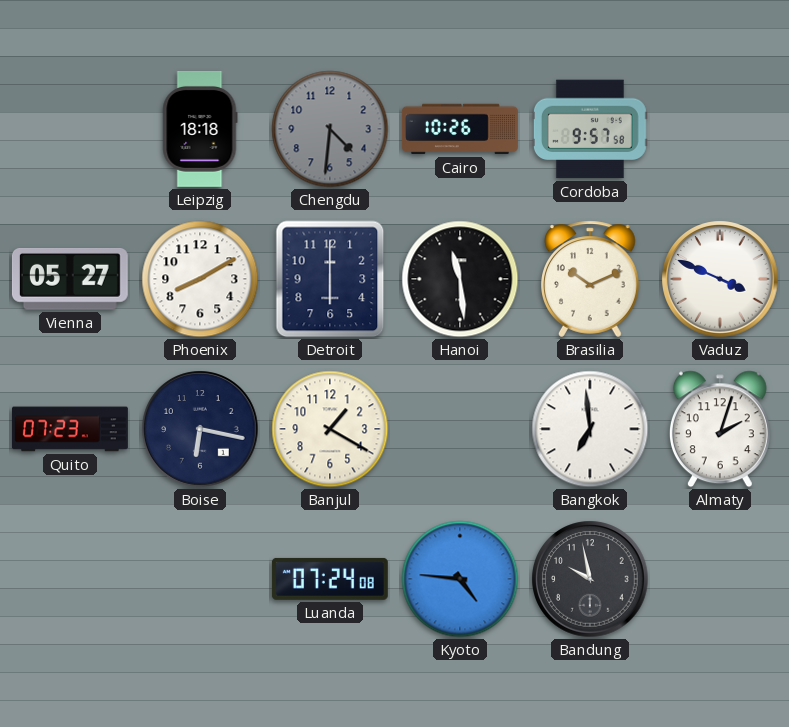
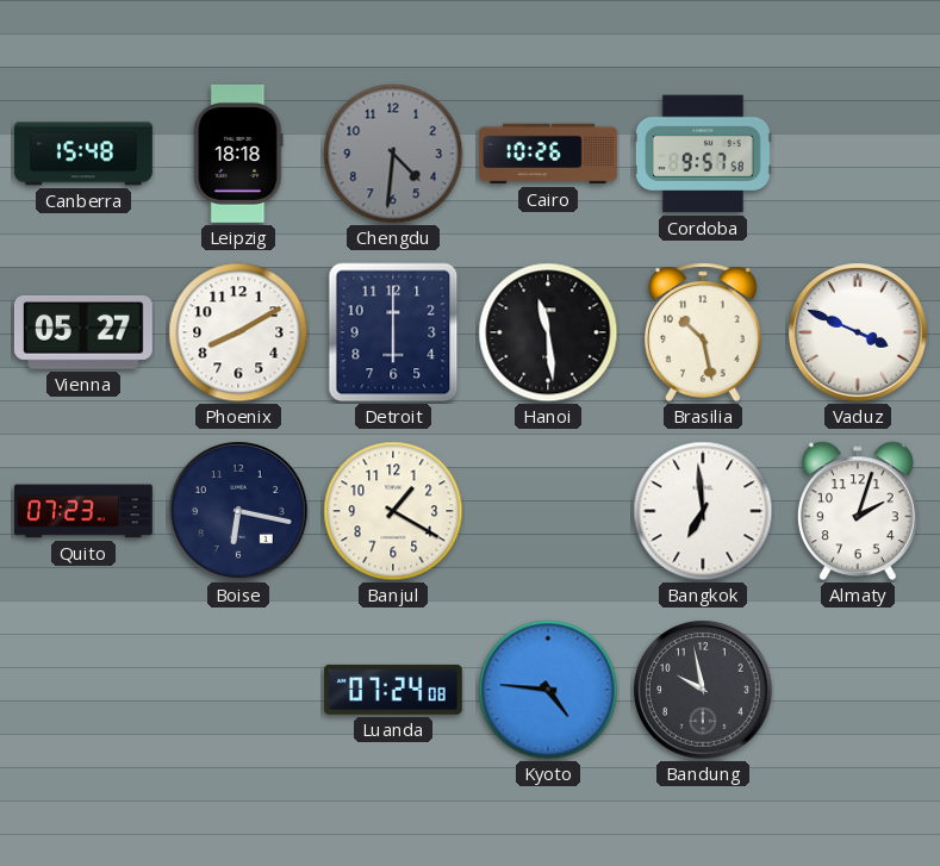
Canberra: none -> 15:48
Brasilia: 10:11 -> 10:28
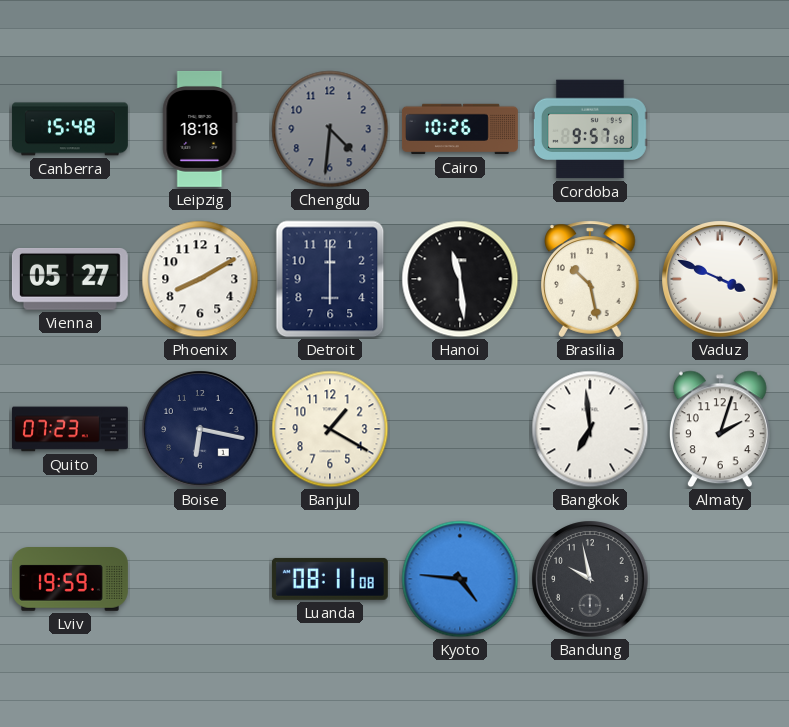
Lviv: none -> 19:59
Luanda: 07:24 -> 08:11
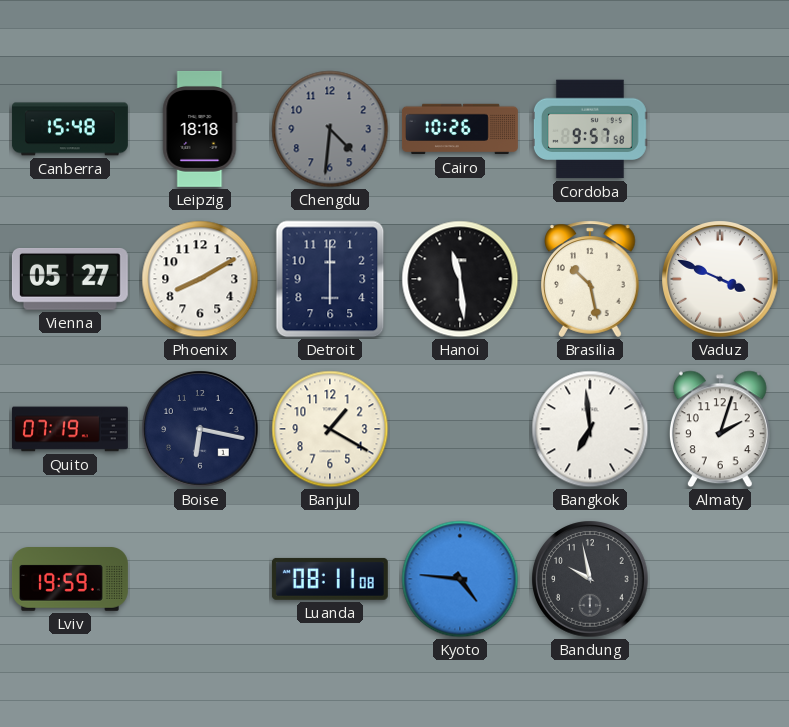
Quito: 07:23 -> 07:19
